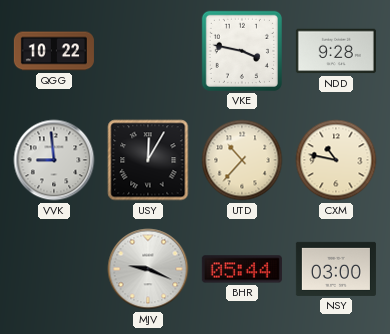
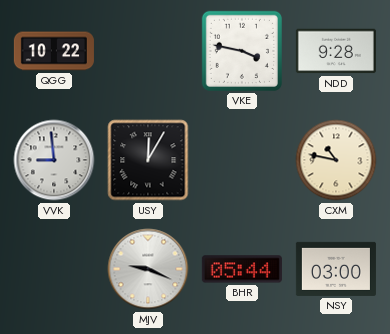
UTD: 10:37 -> none
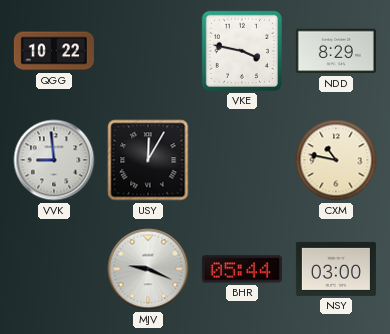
NDD: 9:28 -> 8:29
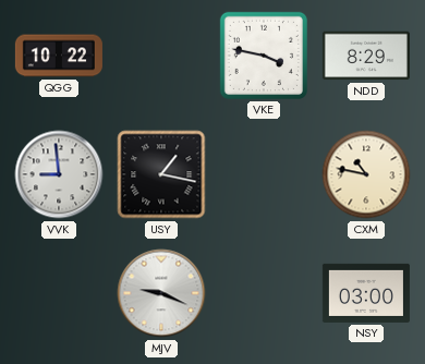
USY: 12:05 -> 1:17
BHR: 05:44 -> none
